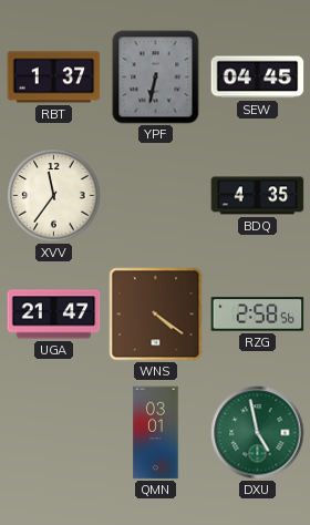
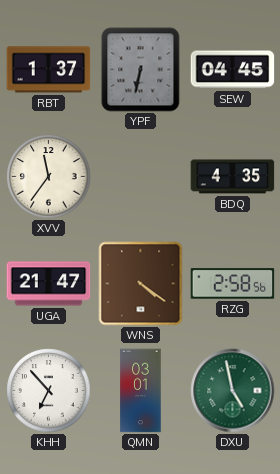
KHH: none -> 6:53
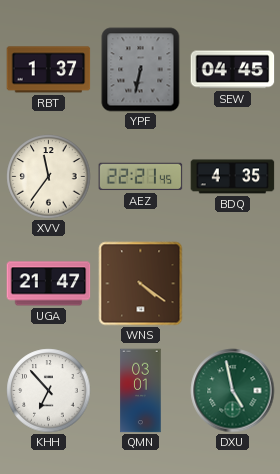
AEZ: none -> 22:21
RZG: 2:58 -> none
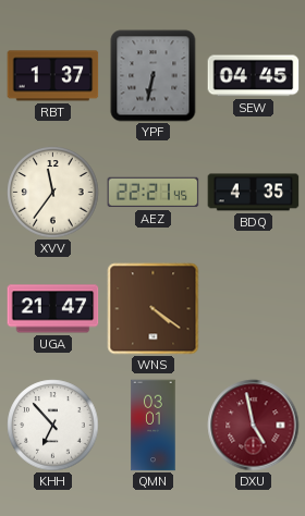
DXU dial: green -> burgundy
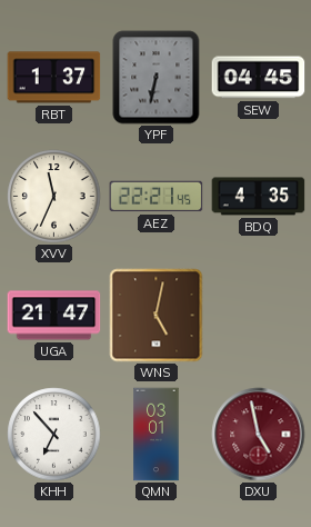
XVV: 11:36 -> 11:34
WNS: 4:21 -> 5:02
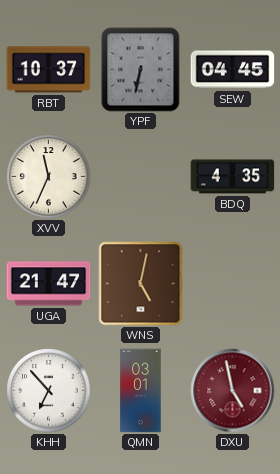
RBT: 1:37 -> 10:37
AEZ: 22:21 -> none
